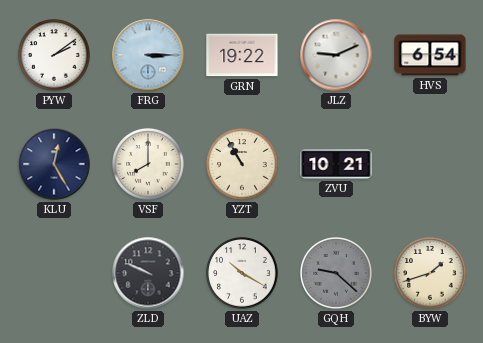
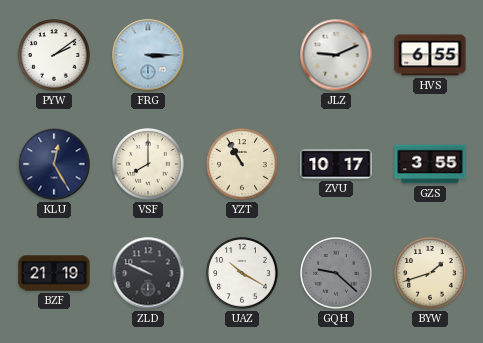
GRN: 19:22 -> none
HVS: 6:54 -> 6:55
ZVU: 10:21 -> 10:17
GZS: none -> 3:55
BZF: none -> 21:19
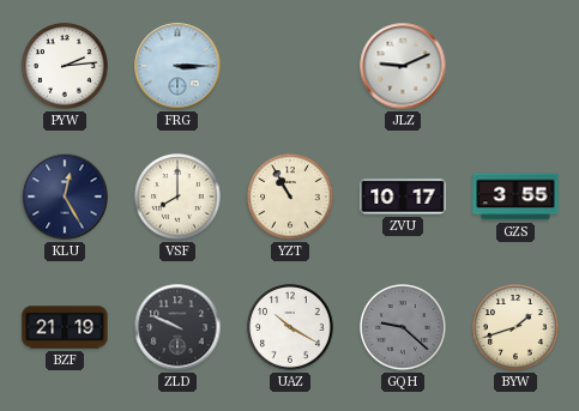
PYW: 2:09 -> 2:14
HVS: 6:55 -> none
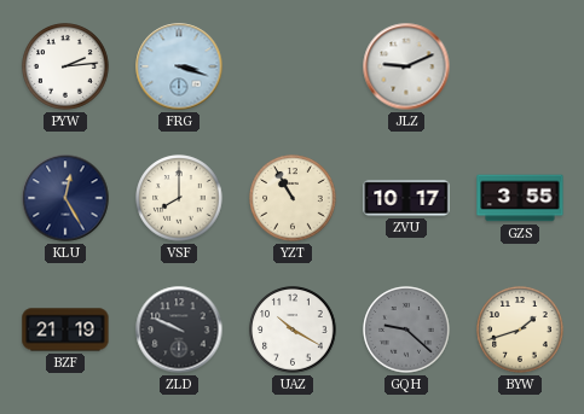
FRG: 3:15 -> 3:18
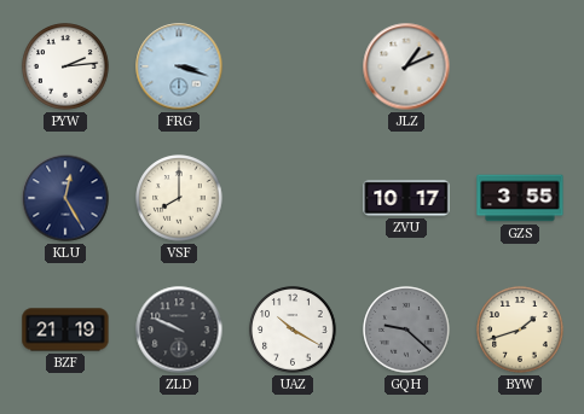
JLZ: 9:11 -> 1:11
YZT: 10:55 -> none
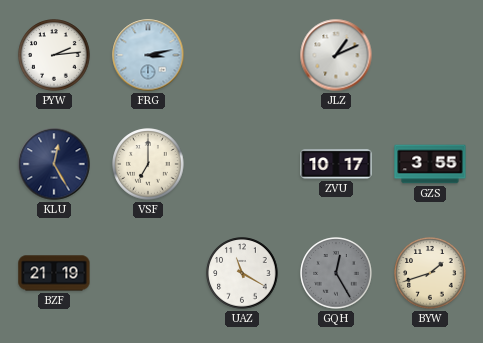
FRG: 3:18 -> 3:13
VSF: 8:00 -> 7:00
ZLD: 9:49 -> none
UAZ: 10:20 -> 11:20
GQH: 9:22 -> 12:25
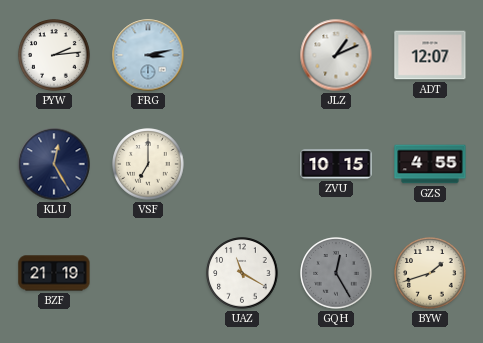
ADT: none -> 12:07
ZVU: 10:17 -> 10:15
GZS: 3:55 -> 4:55
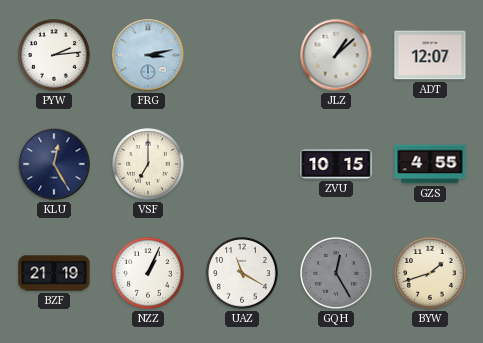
JLZ: 1:11 -> 1:08
NZZ: none -> 1:04
